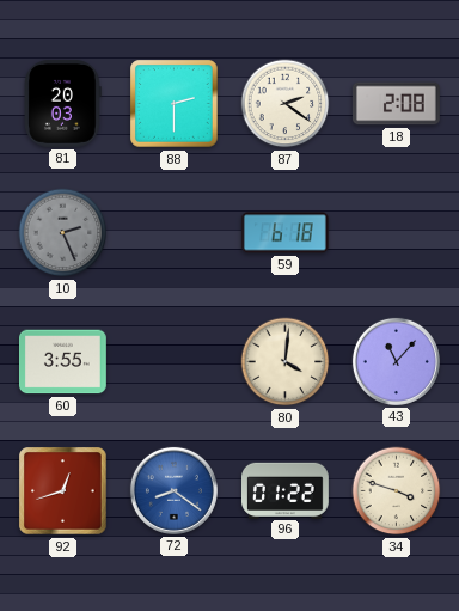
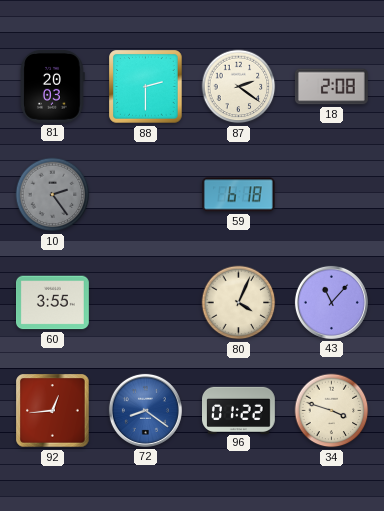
10: 2:26 -> 2:24
80: 4:01 -> 4:04
92: 12:42 -> 12:44
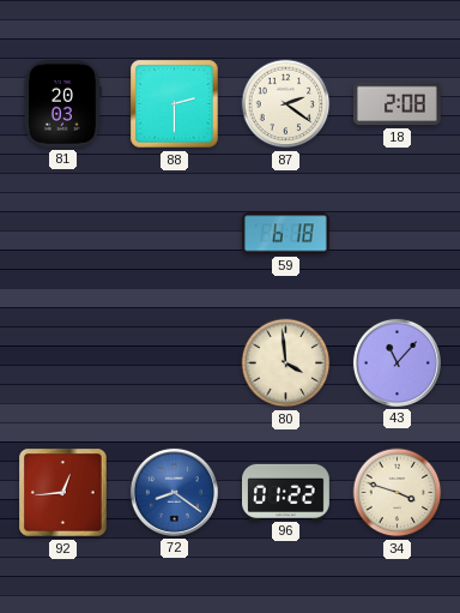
10: 2:24 -> none
60: 3:55 -> none
80: 4:04 -> 3:59
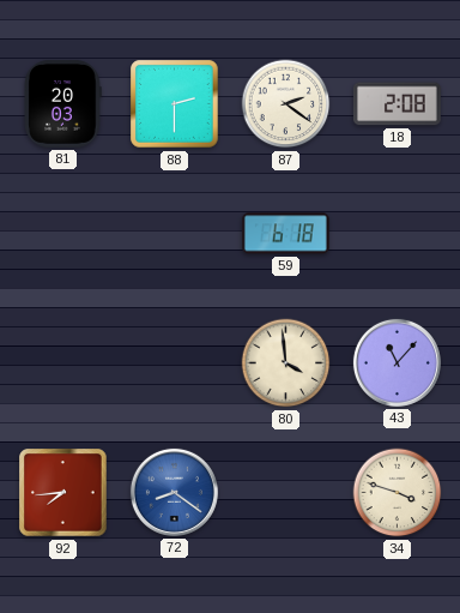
92: 12:44 -> 7:44
96: 01:22 -> none
